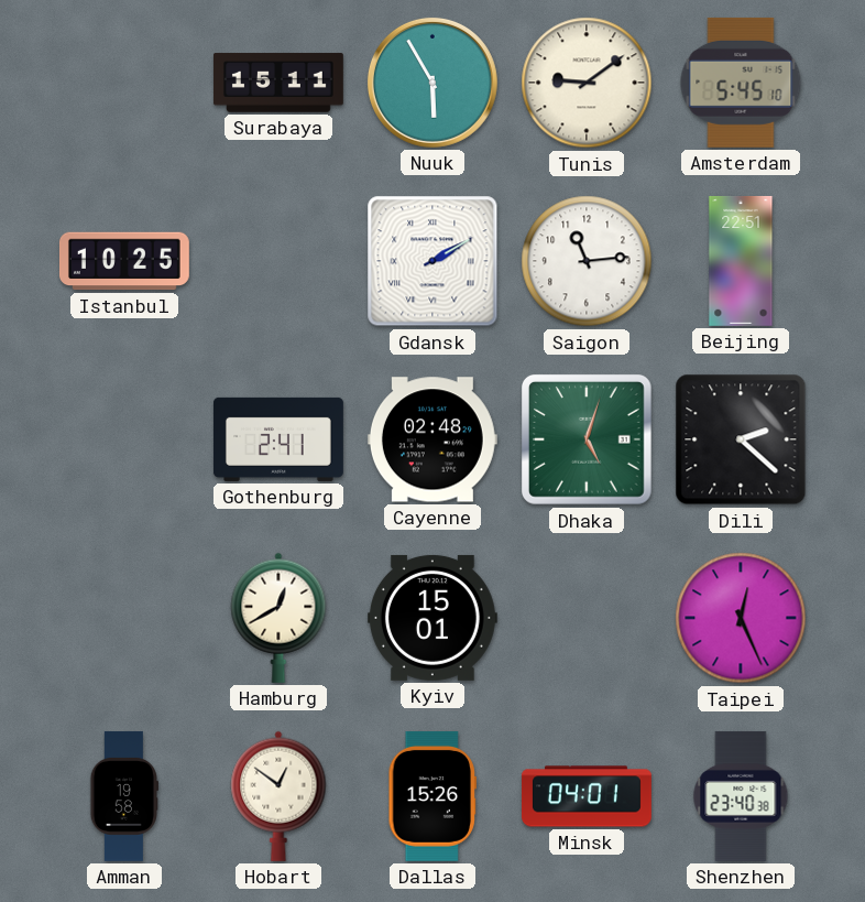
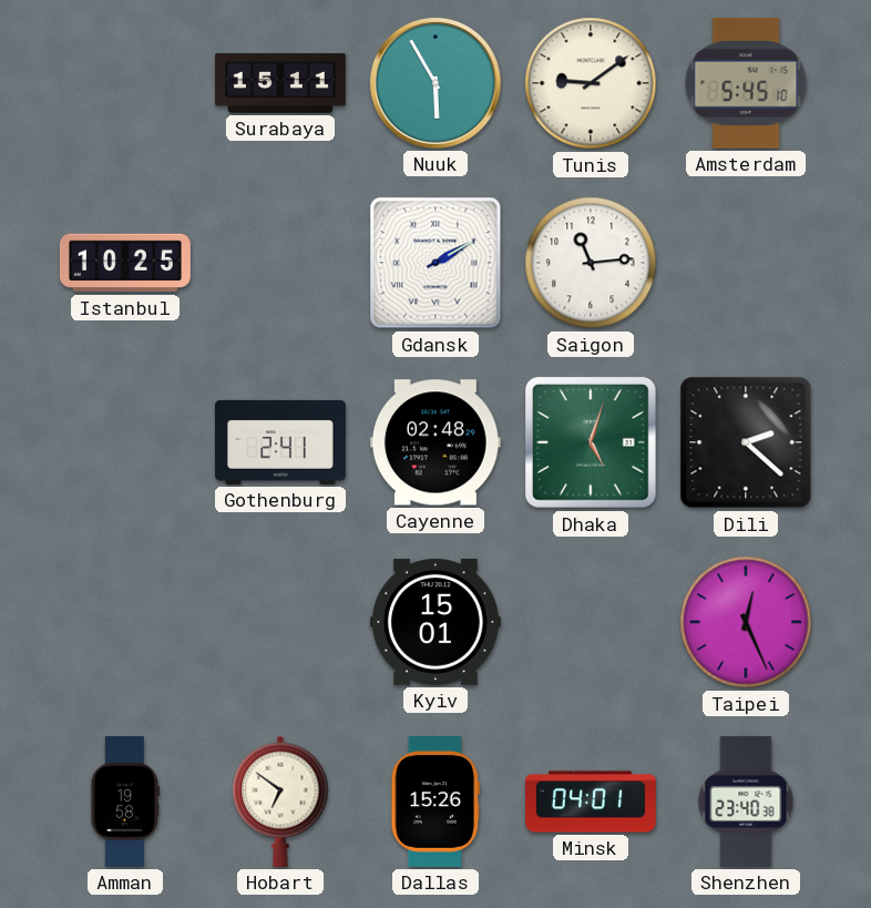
Beijing: 22:51 -> none
Hamburg: 12:40 -> none
Hobart: 12:51 -> 6:51
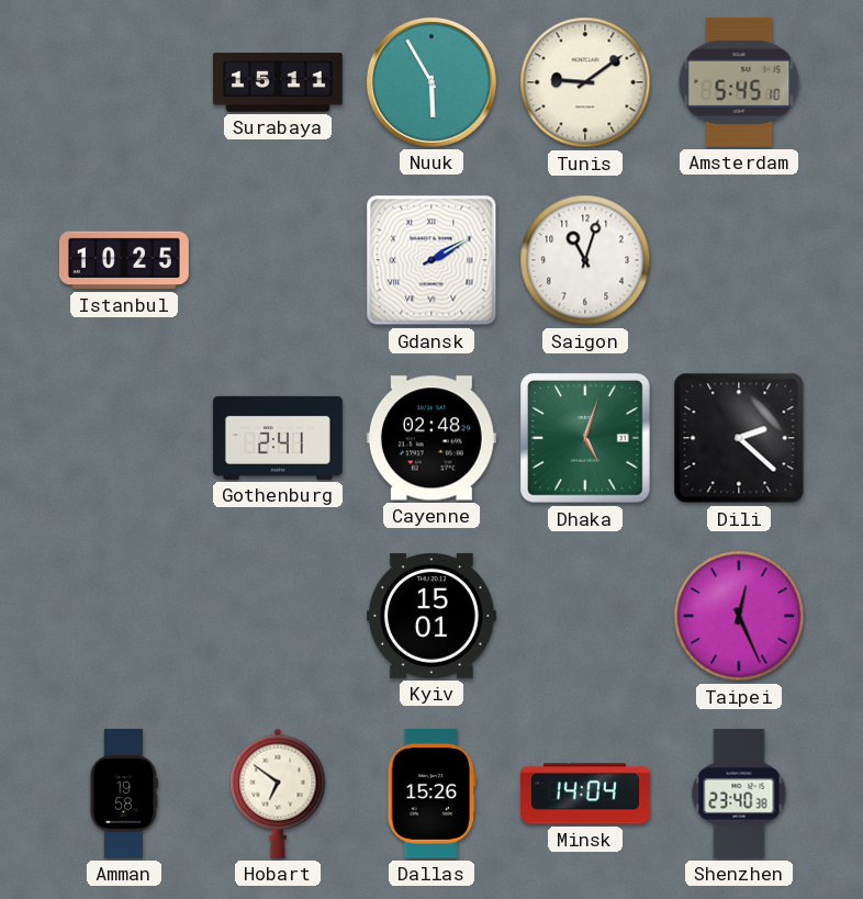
Saigon: 11:14 -> 11:03
Minsk: 04:01 -> 14:04
